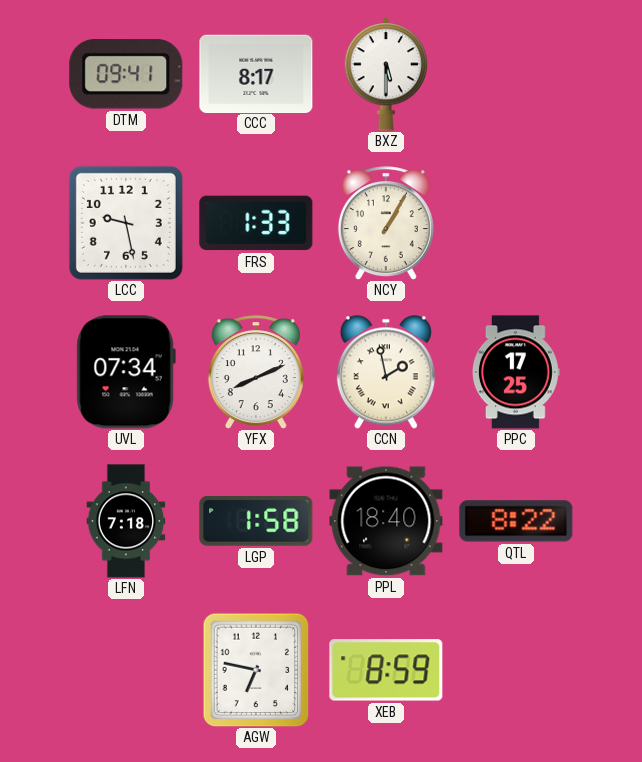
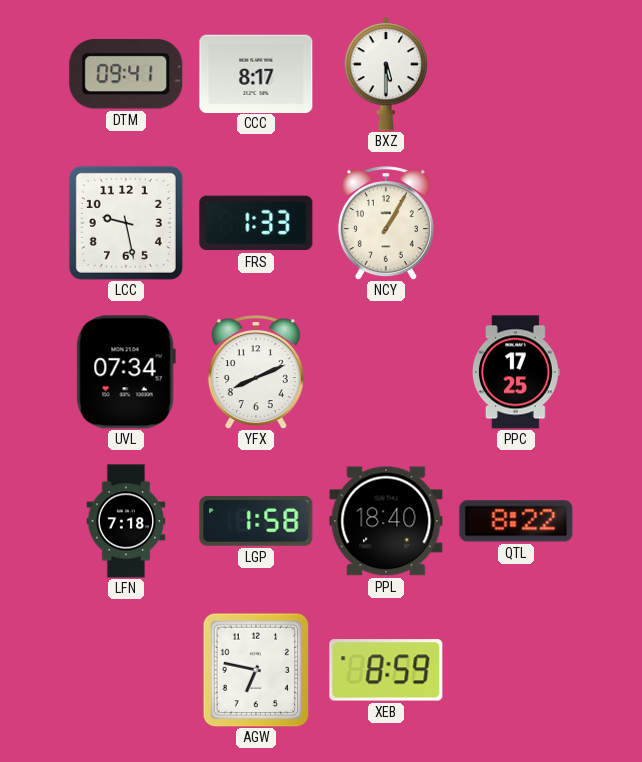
CCN: 1:58 -> none
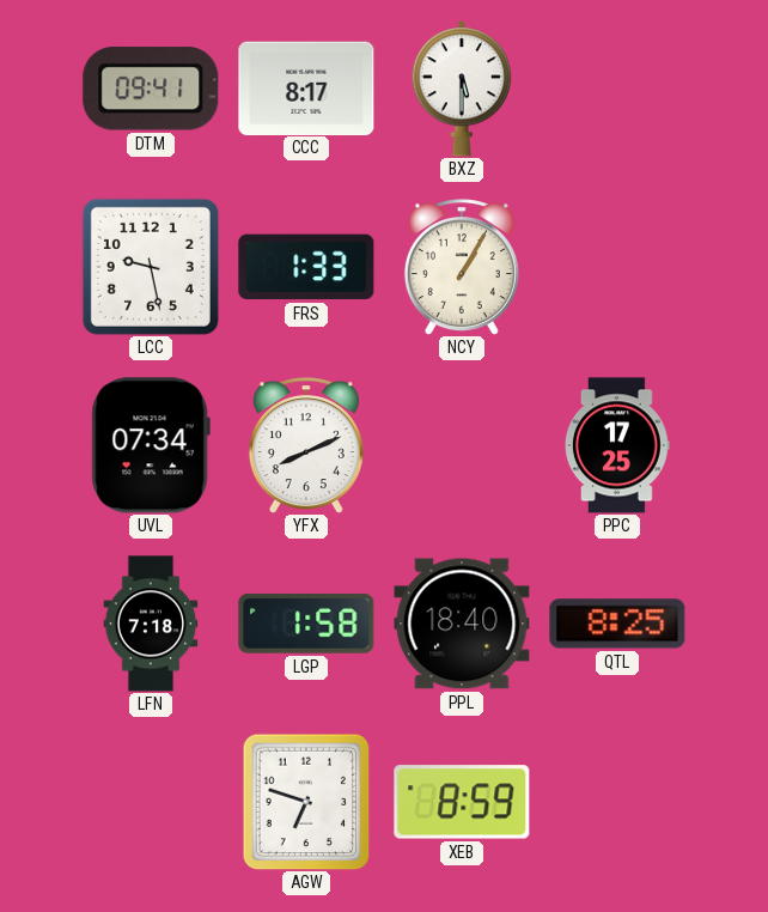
QTL: 8:22 -> 8:25
AGW: 6:47 -> 6:48
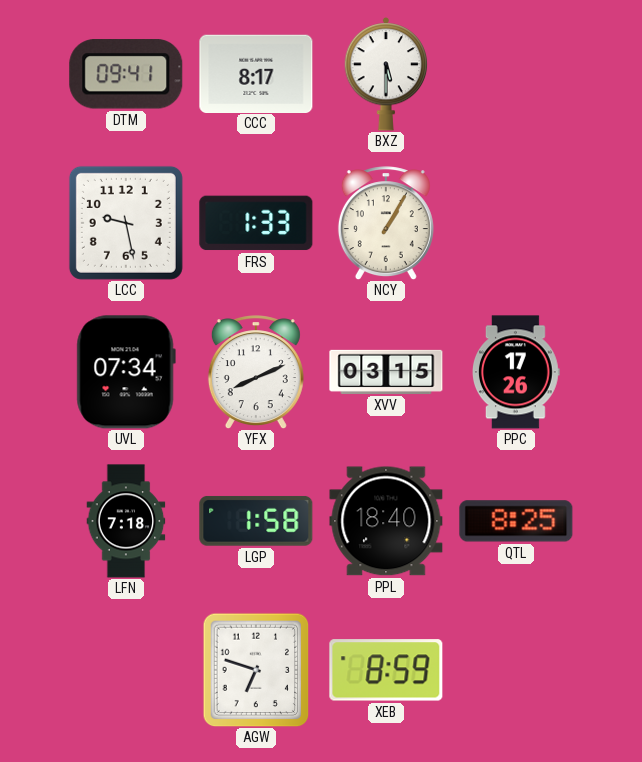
XVV: none -> 03:15
PPC: 17:25 -> 17:26
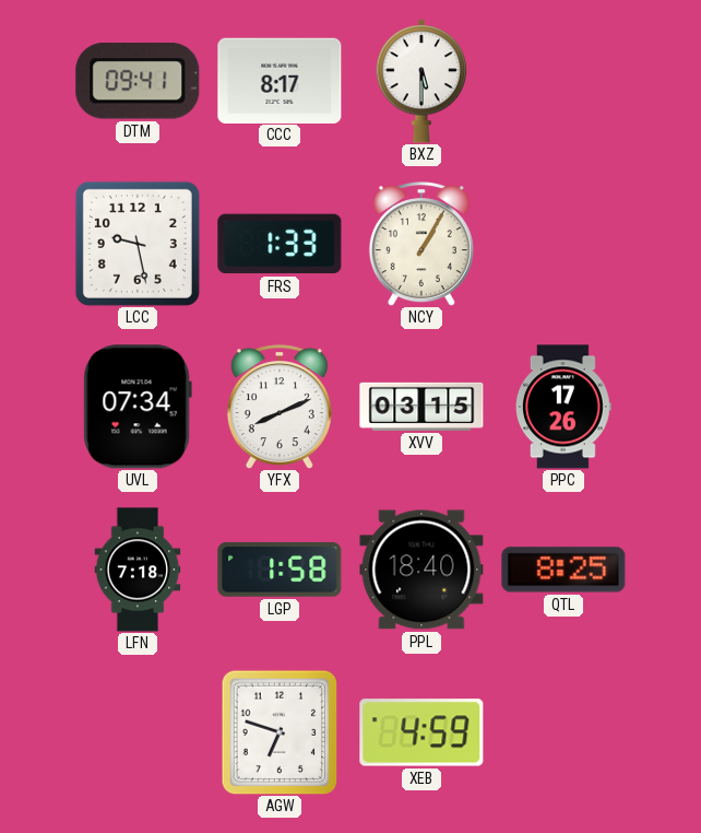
XEB: 8:59 -> 4:59
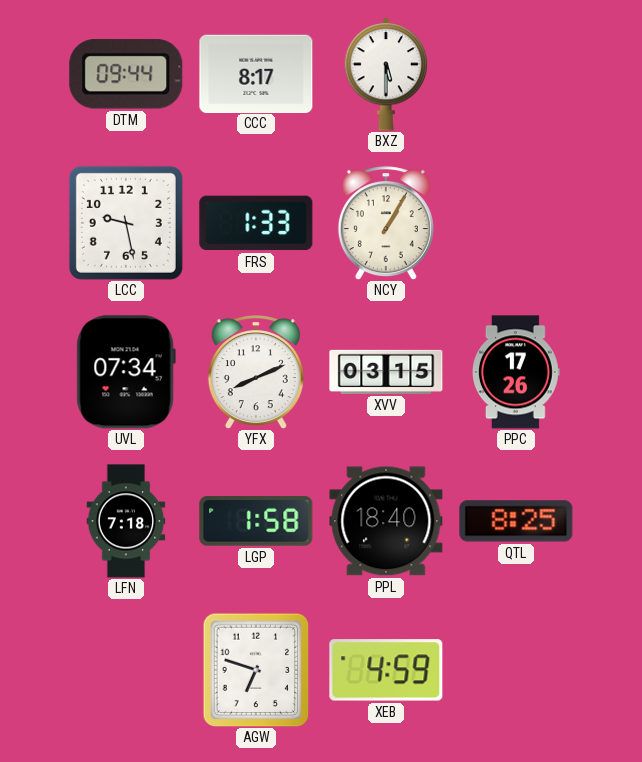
DTM: 09:41 -> 09:44
